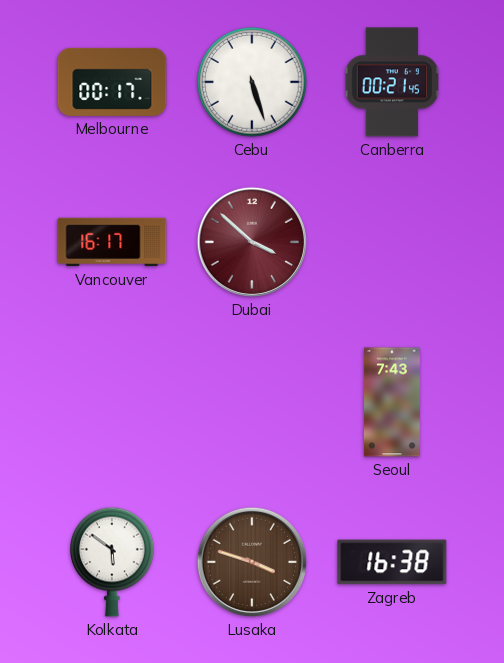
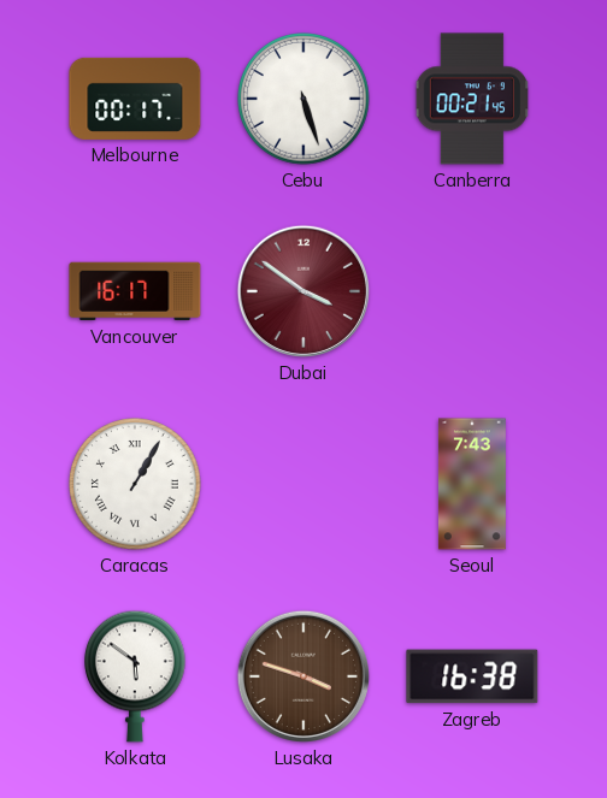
Dubai: 3:52 -> 3:51
Caracas: none -> 1:05
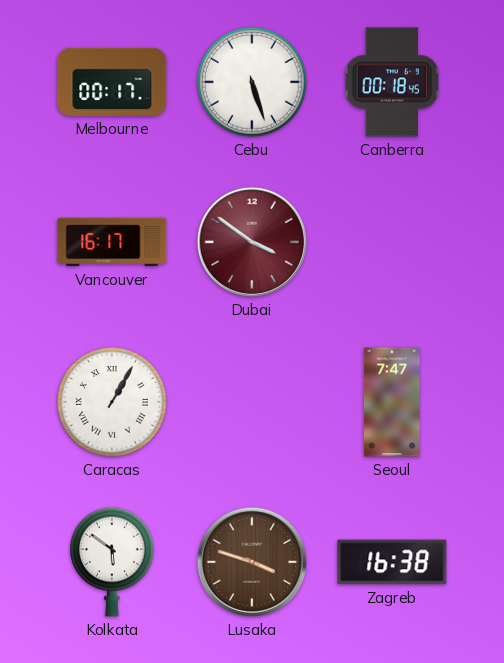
Canberra: 00:21 -> 00:18
Seoul: 7:43 -> 7:47
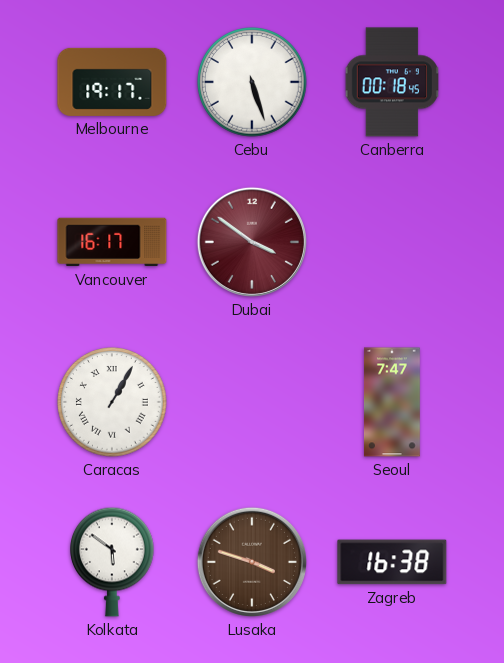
Melbourne: 00:17 -> 19:17
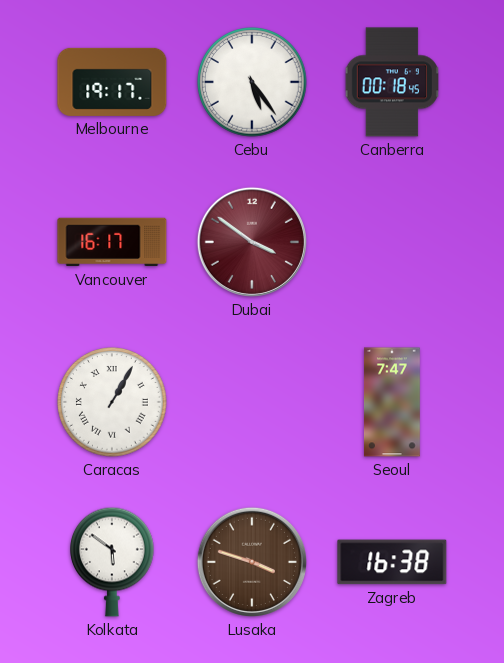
Cebu: 5:27 -> 5:24
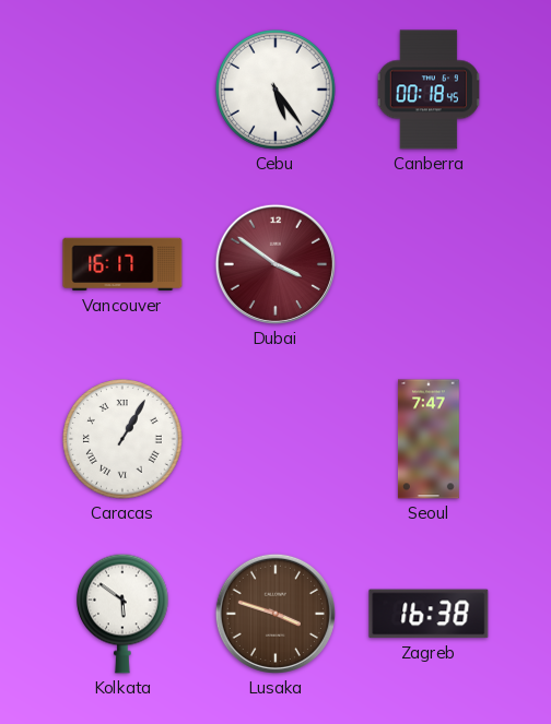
Melbourne: 19:17 -> none
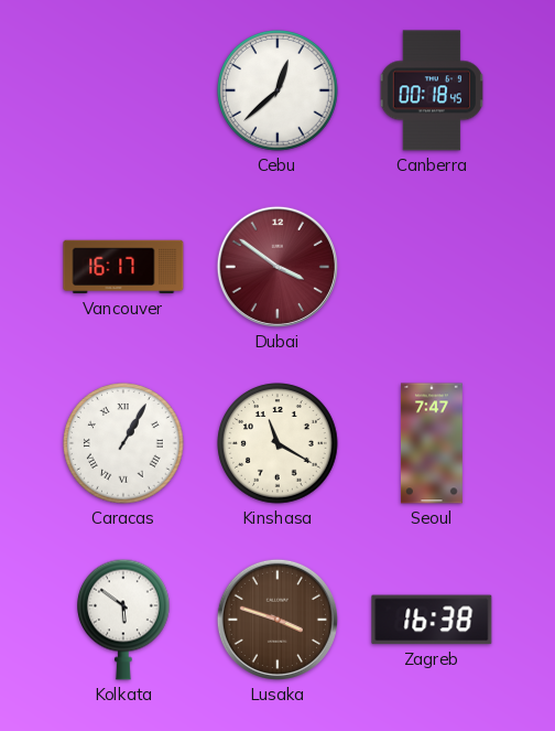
Cebu: 5:24 -> 12:38
Kinshasa: none -> 11:20
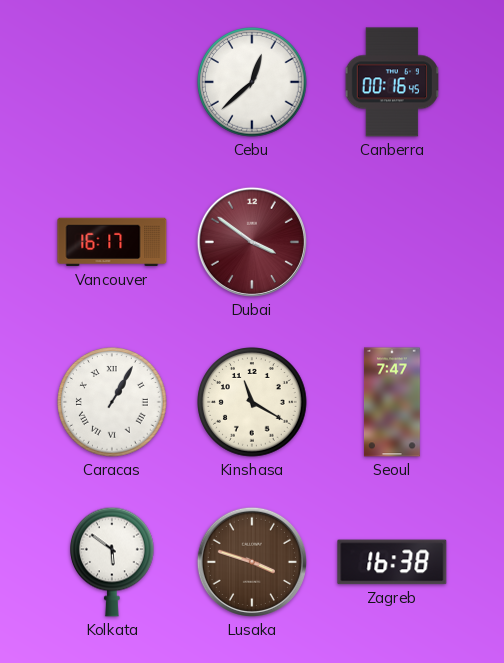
Canberra: 00:18 -> 00:16
